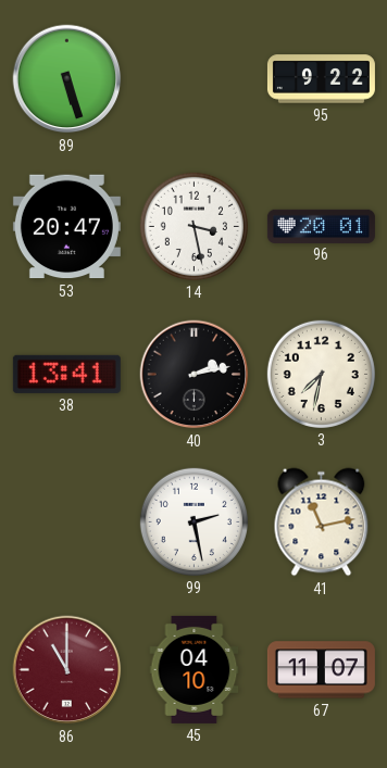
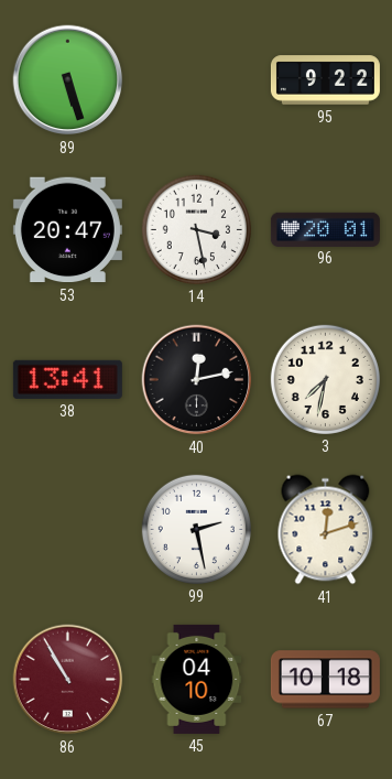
40: 2:13 -> 12:13
41: 11:13 -> 12:12
86: 11:00 -> 10:55
67: 11:07 -> 10:18
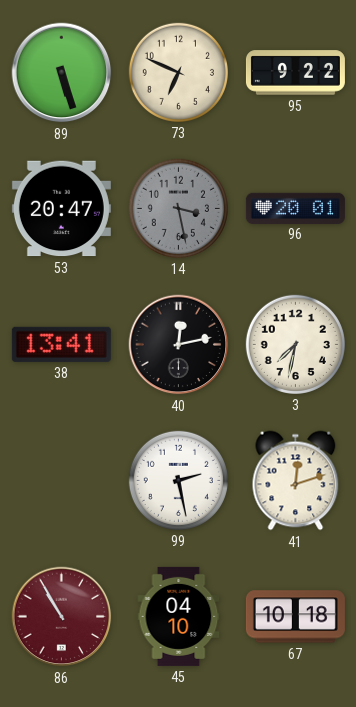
73: none -> 6:49
14 dial: white -> grey
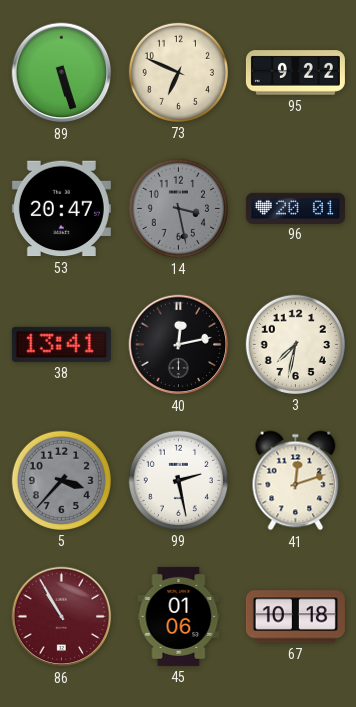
5: none -> 3:37
45: 04:10 -> 01:06
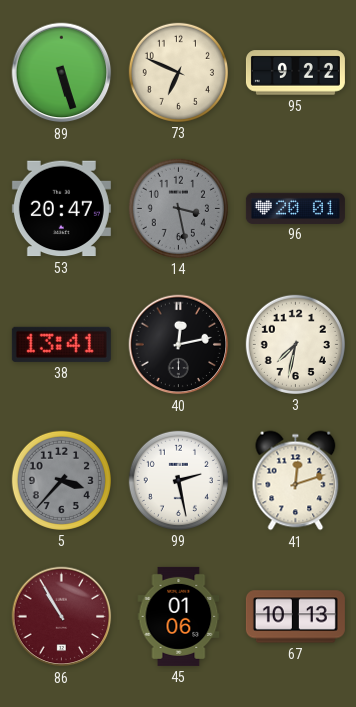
67: 10:18 -> 10:13
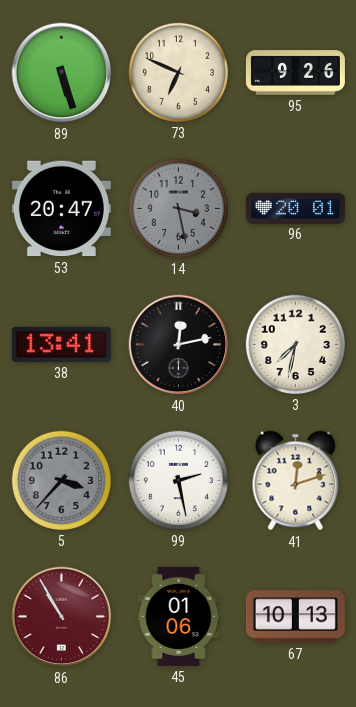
95: 9:22 -> 9:26
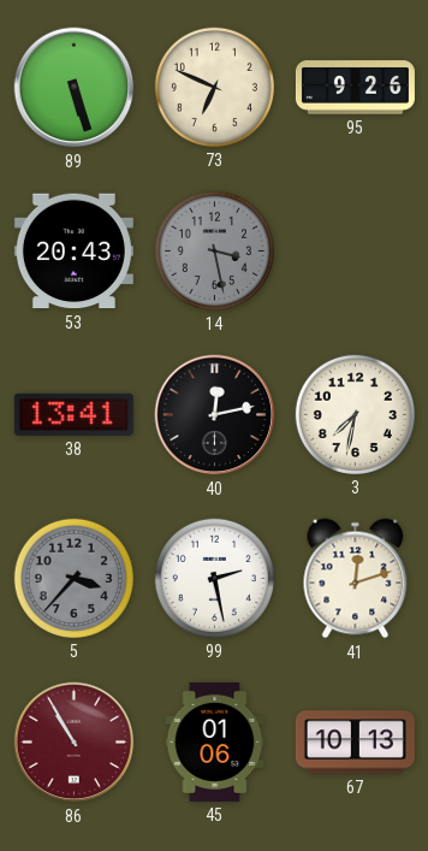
53: 20:47 -> 20:43
96: 20:01 -> none
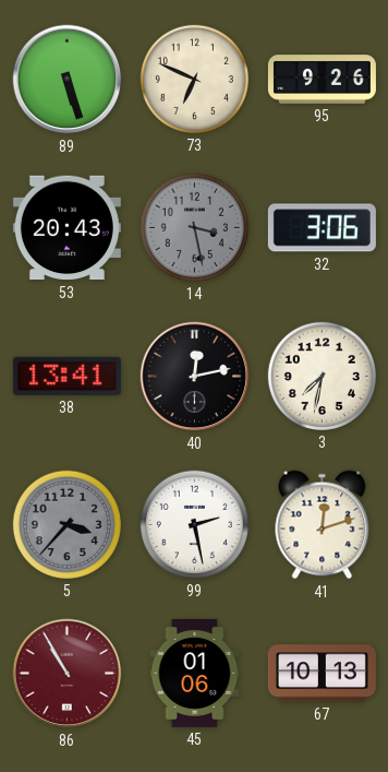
32: none -> 3:06
